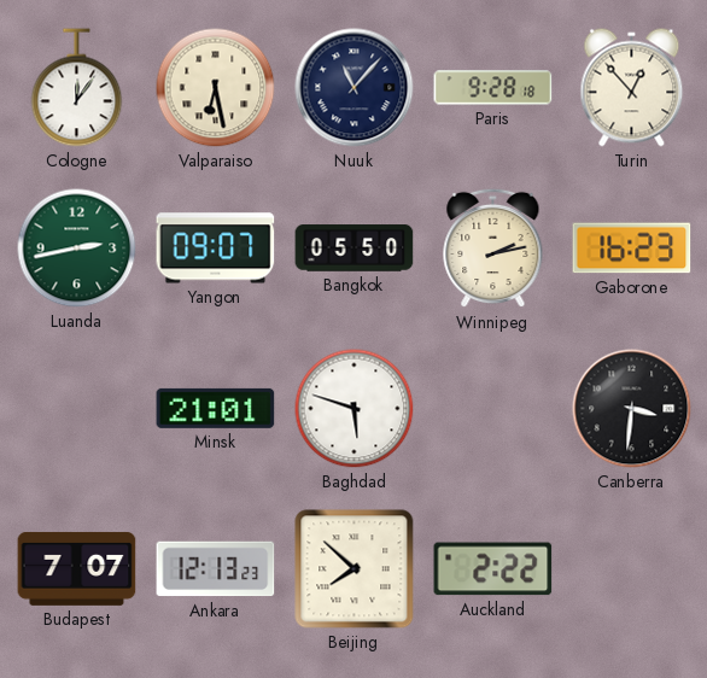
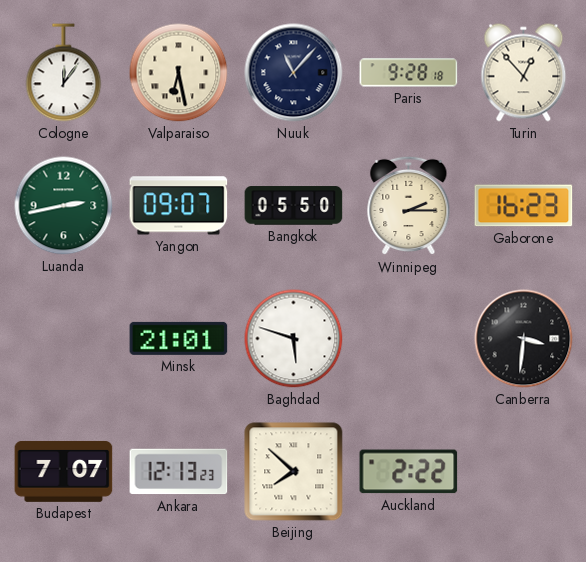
Winnipeg: 2:13 -> 2:15
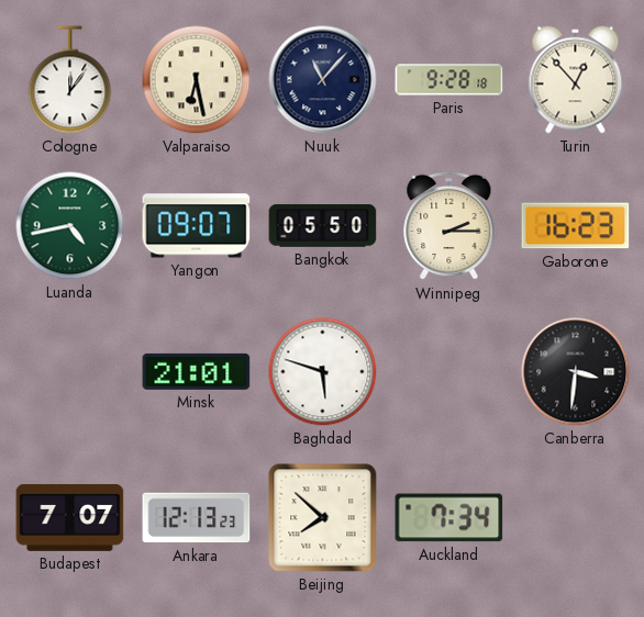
Luanda: 2:43 -> 4:43
Auckland: 2:22 -> 7:34
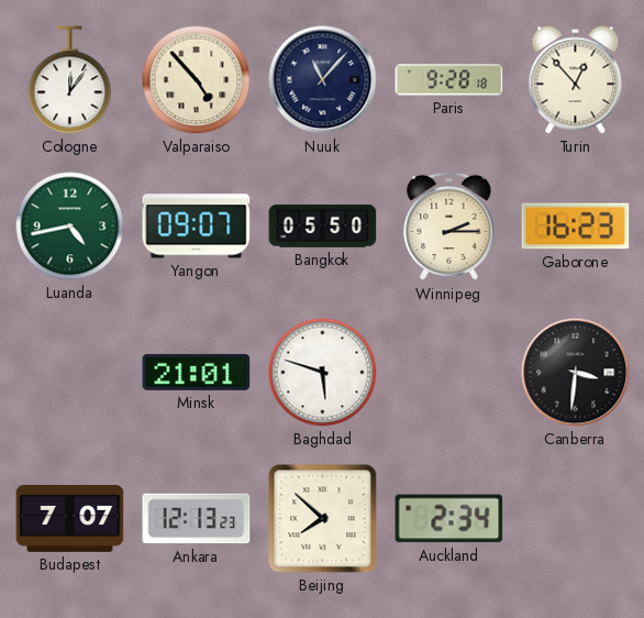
Valparaiso: 6:28 -> 4:53
Auckland: 7:34 -> 2:34
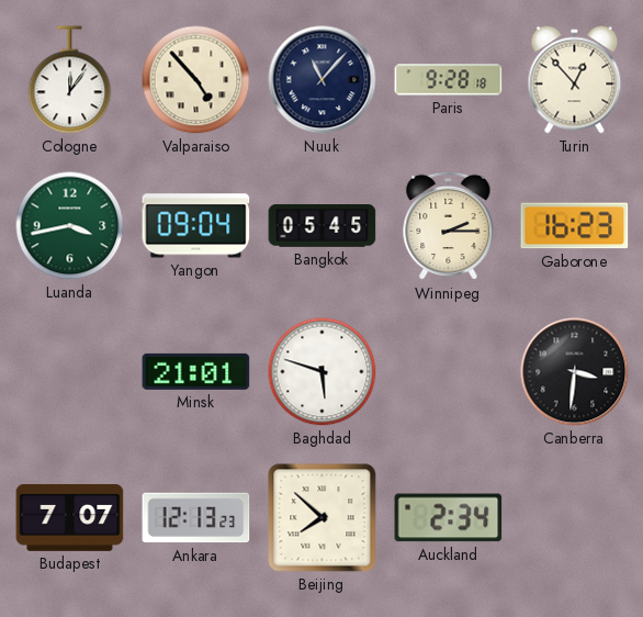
Luanda: 4:43 -> 3:43
Yangon: 09:07 -> 09:04
Bangkok: 05:50 -> 05:45
